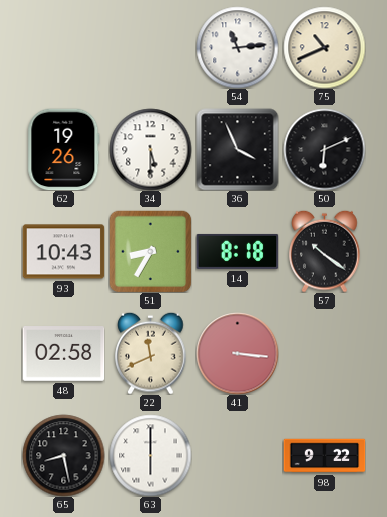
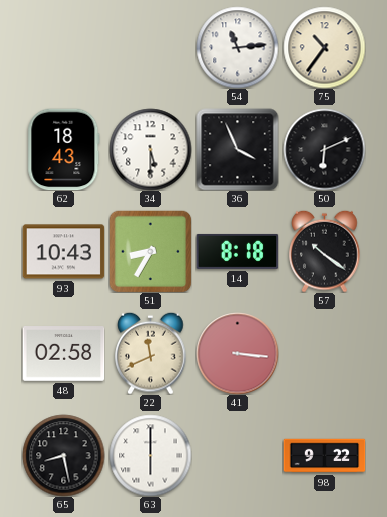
75: 10:41 -> 10:36
62: 19:26 -> 18:43
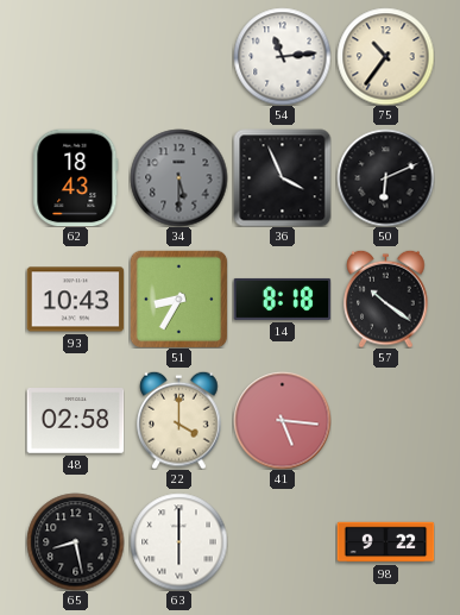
34 dial: white -> grey
22: 11:41 -> 4:00
41: 3:16 -> 5:16
